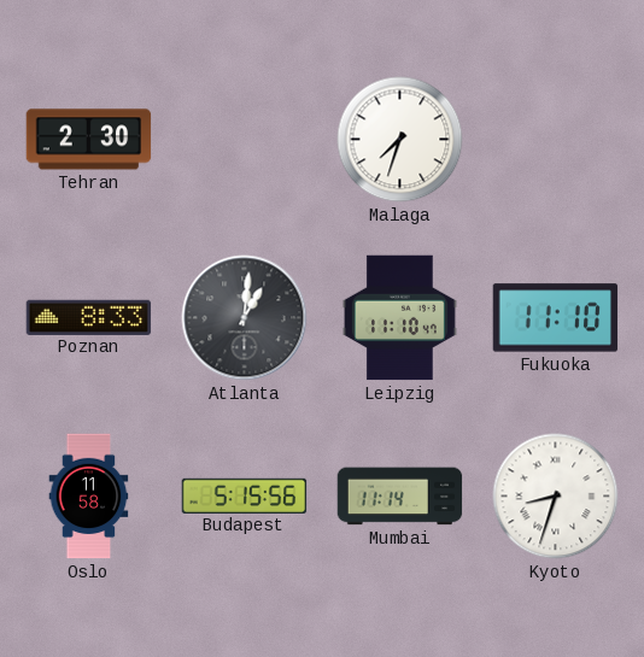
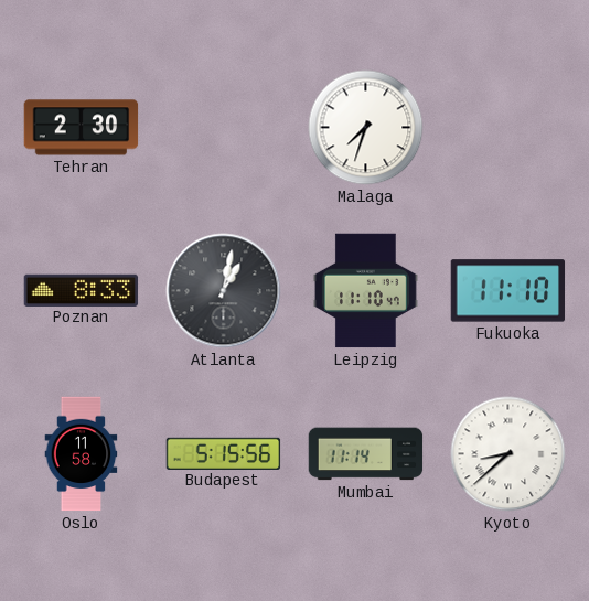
Atlanta: 1:01 -> 1:02
Kyoto: 8:33 -> 8:38
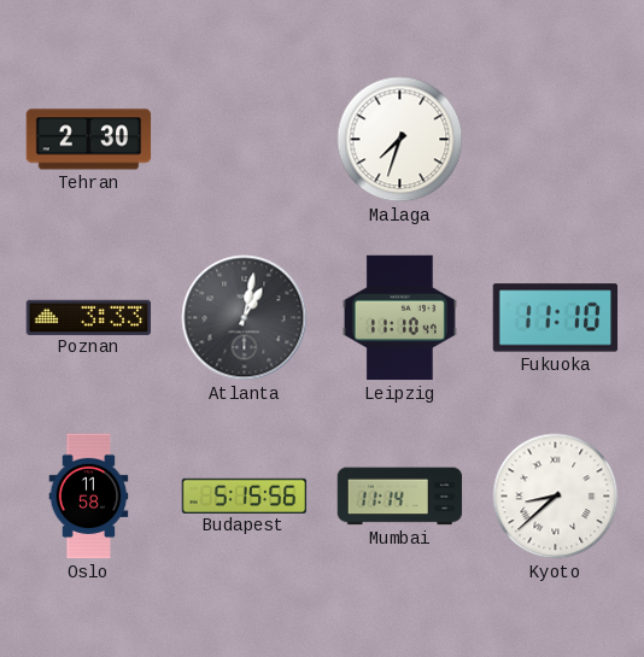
Poznan: 8:33 -> 3:33
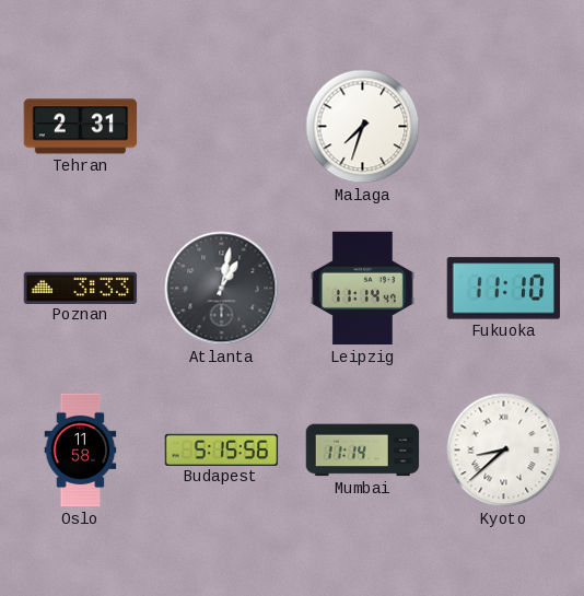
Tehran: 2:30 -> 2:31
Leipzig: 11:10 -> 11:14
